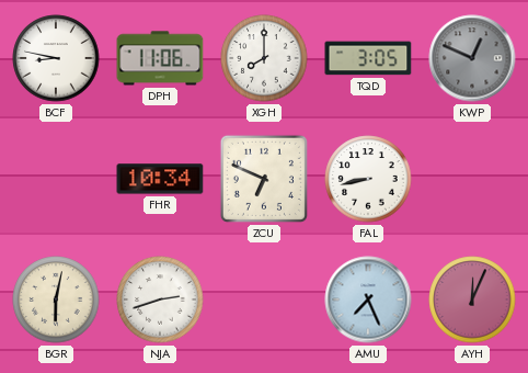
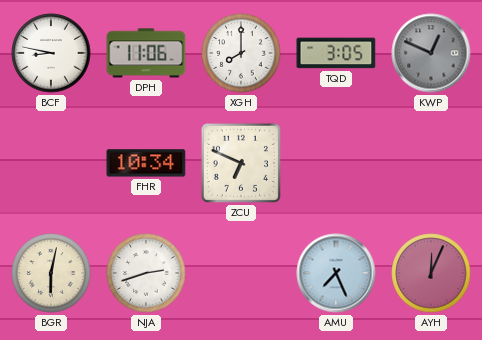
FAL: 8:43 -> none
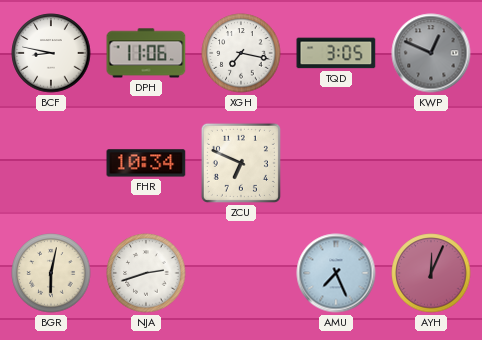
XGH: 8:00 -> 7:17
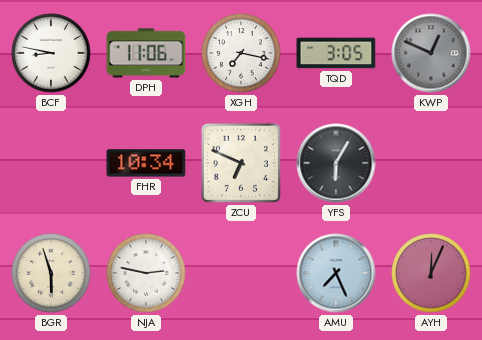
YFS: none -> 6:05
BGR: 6:02 -> 5:57
NJA: 2:42 -> 2:47
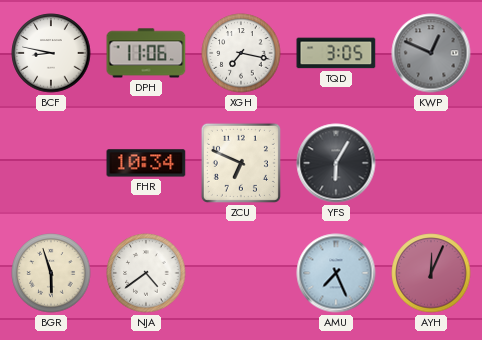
NJA: 2:47 -> 4:39
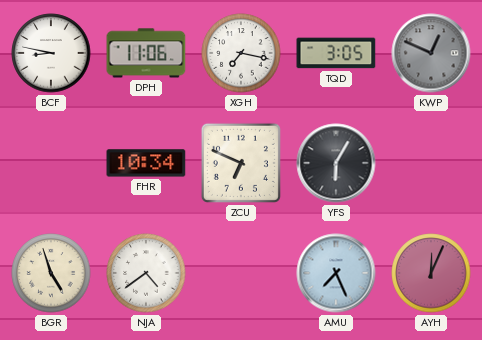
BGR: 5:57 -> 4:57
